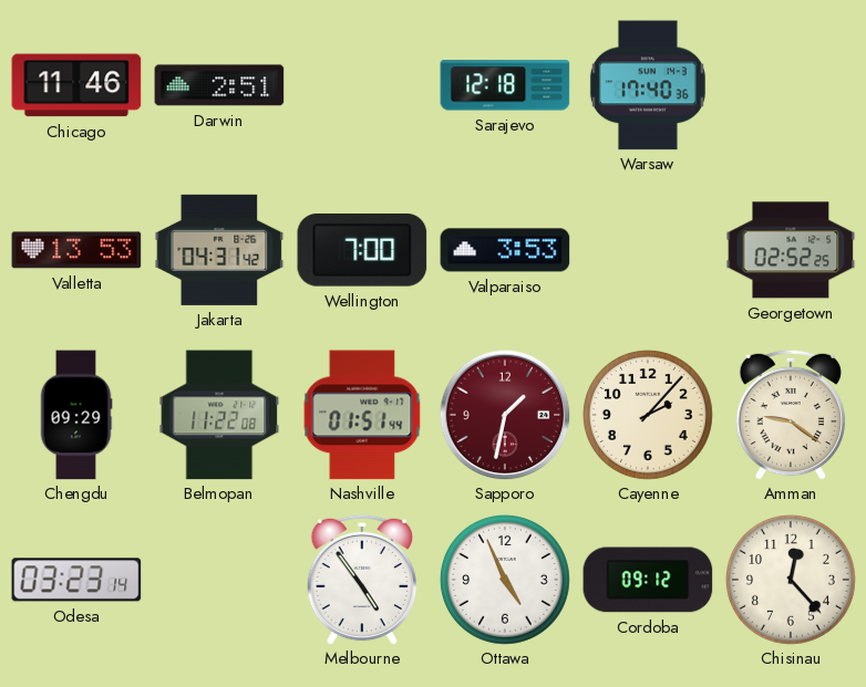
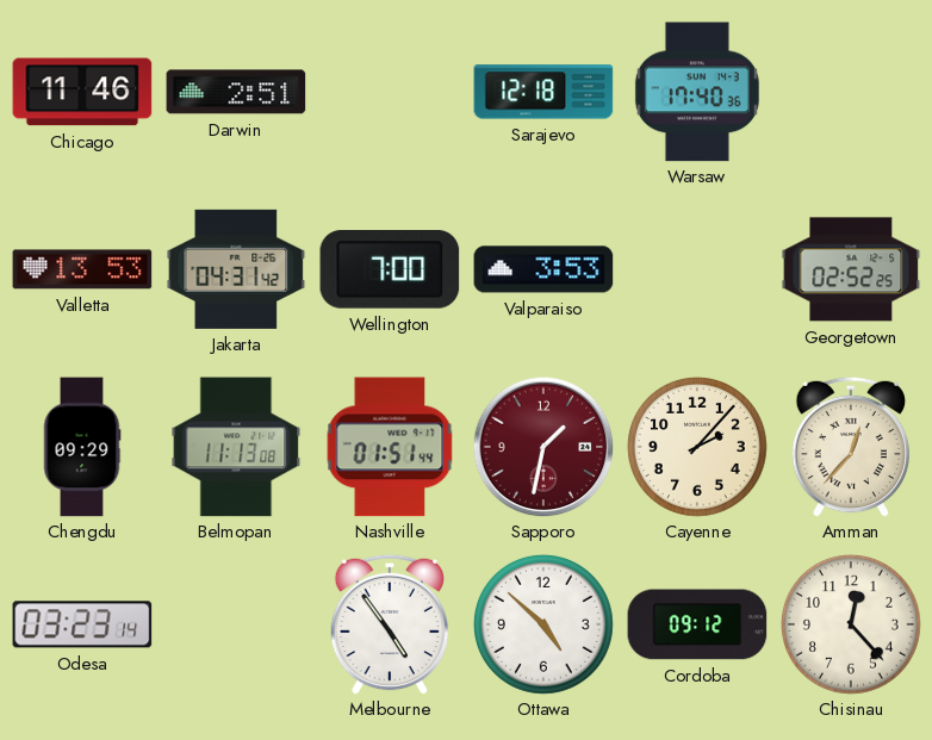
Belmopan: 11:22 -> 11:13
Amman: 9:21 -> 12:37
Ottawa: 4:56 -> 4:52
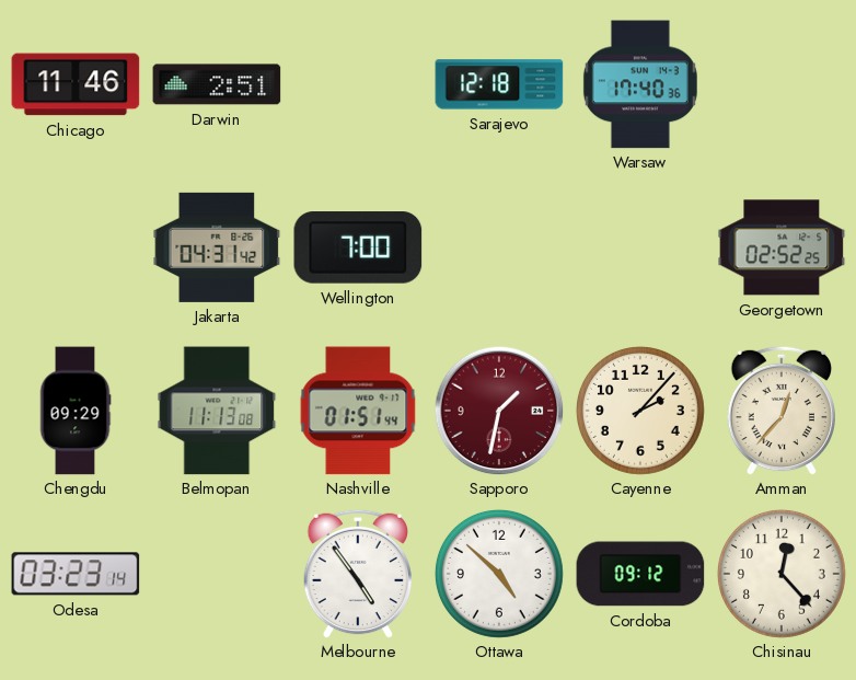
Valletta: 13:53 -> none
Valparaiso: 3:53 -> none
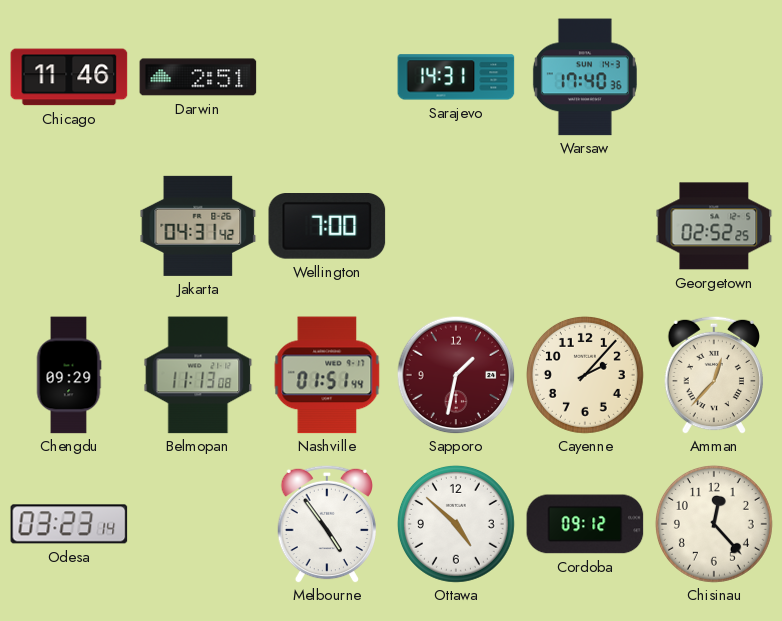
Sarajevo: 12:18 -> 14:31
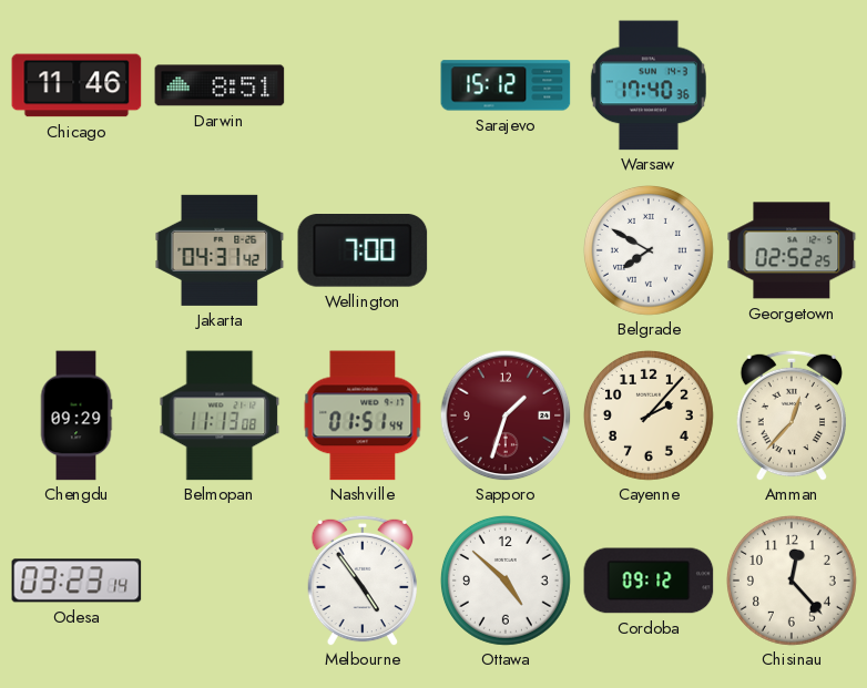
Darwin: 2:51 -> 8:51
Sarajevo: 14:31 -> 15:12
Belgrade: none -> 7:50
Sapporo: 1:32 -> 1:33
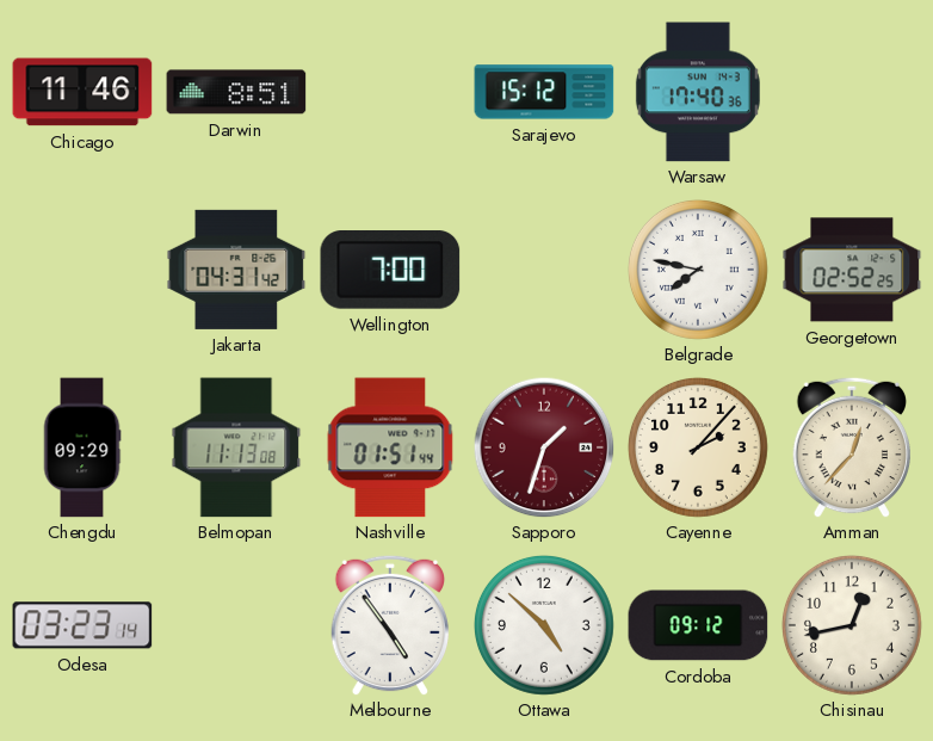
Belgrade: 7:50 -> 7:47
Chisinau: 12:23 -> 12:43
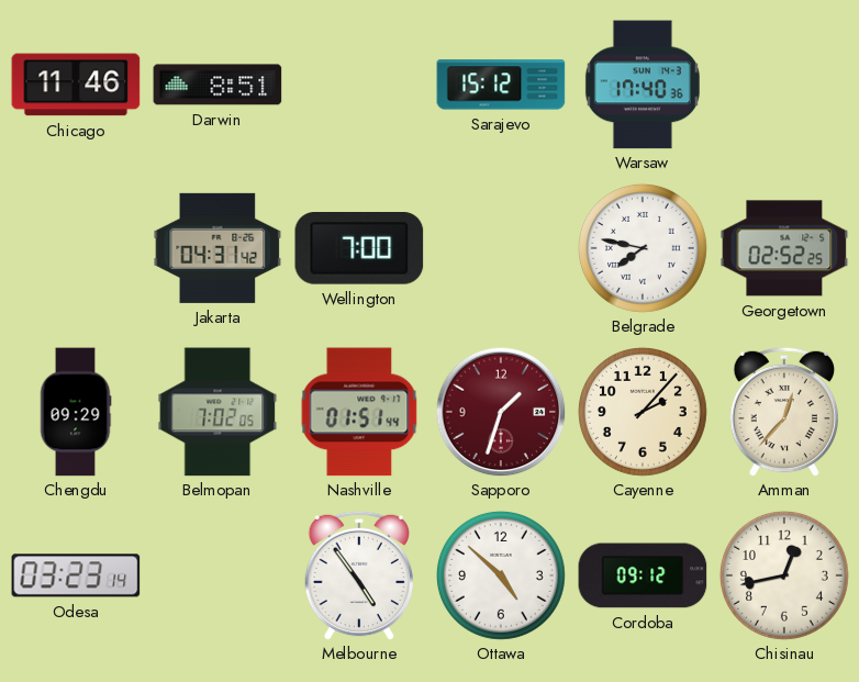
Belmopan: 11:13 -> 7:02
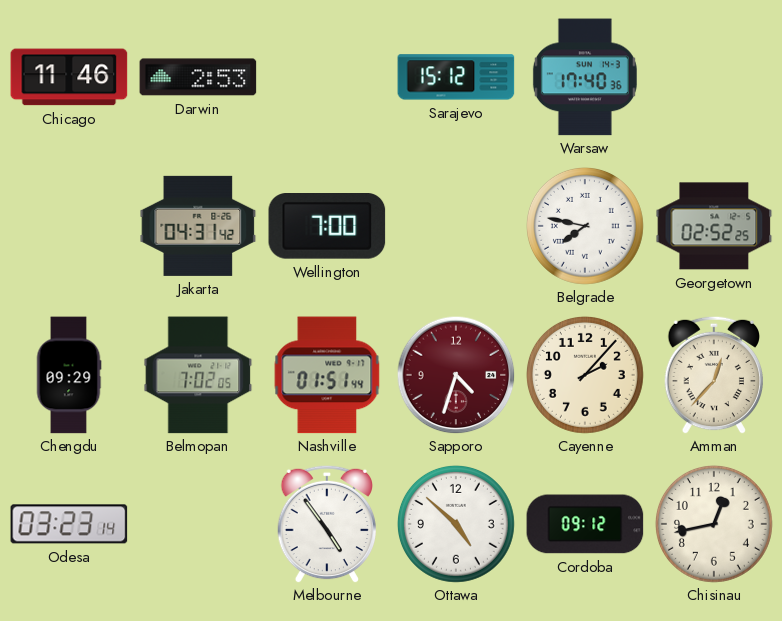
Darwin: 8:51 -> 2:53
Sapporo: 1:33 -> 4:33
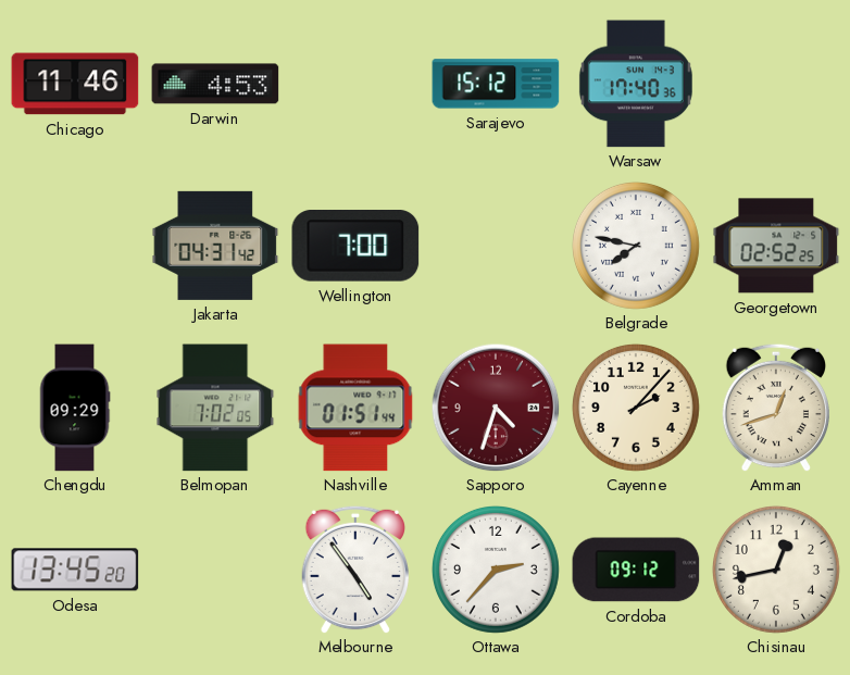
Darwin: 2:53 -> 4:53
Amman: 12:37 -> 12:42
Odesa: 03:23 -> 13:45
Ottawa: 4:52 -> 2:37
